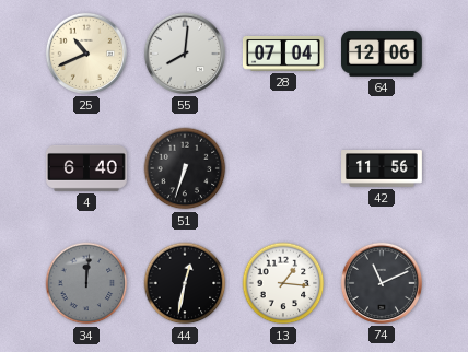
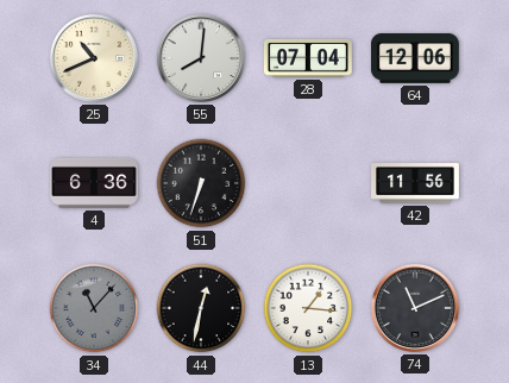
4: 6:40 -> 6:36
34: 12:01 -> 11:07
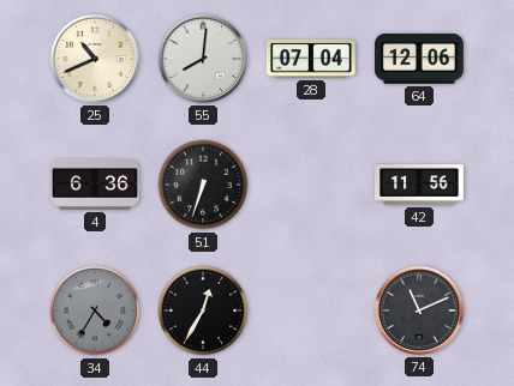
34: 11:07 -> 4:35
44: 12:32 -> 12:35
13: 1:16 -> none
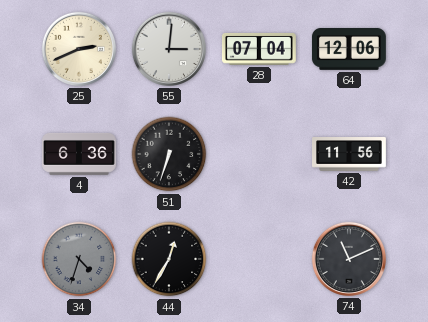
25: 10:41 -> 2:41
55: 8:01 -> 3:01
34: 4:35 -> 4:33
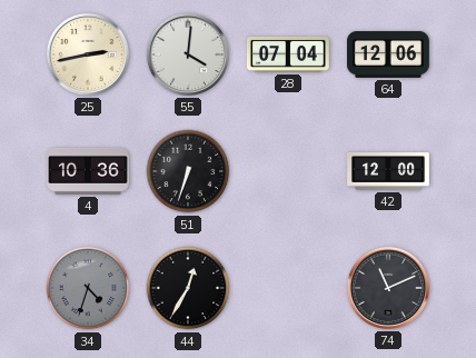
25: 2:41 -> 2:43
55: 3:01 -> 4:01
4: 6:36 -> 10:36
42: 11:56 -> 12:00
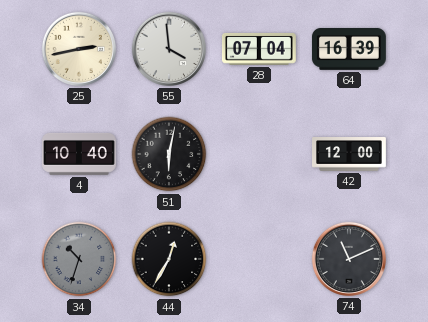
55: 4:01 -> 3:59
64: 12:06 -> 16:39
4: 10:36 -> 10:40
51: 6:33 -> 6:02
34: 4:33 -> 10:33
